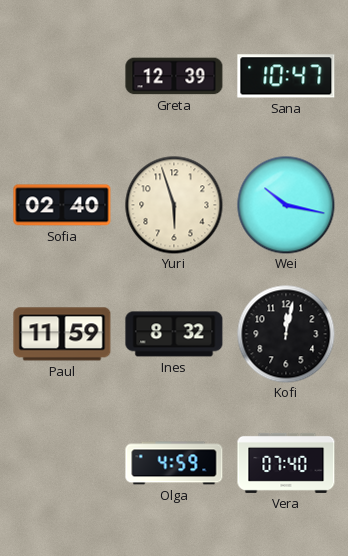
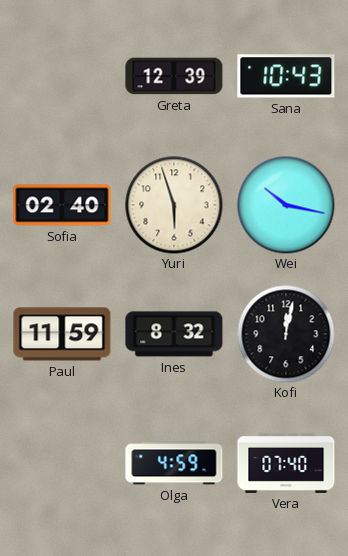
Sana: 10:47 -> 10:43
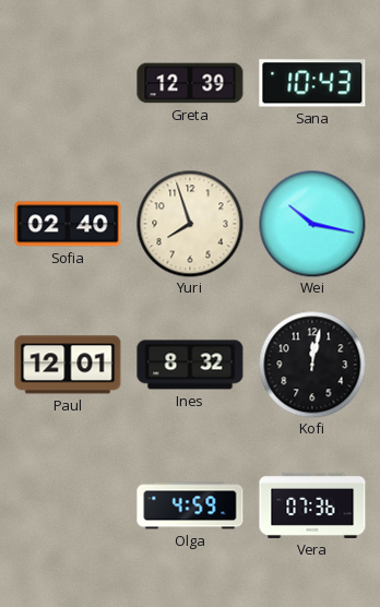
Yuri: 5:57 -> 7:57
Paul: 11:59 -> 12:01
Vera: 07:40 -> 07:36
